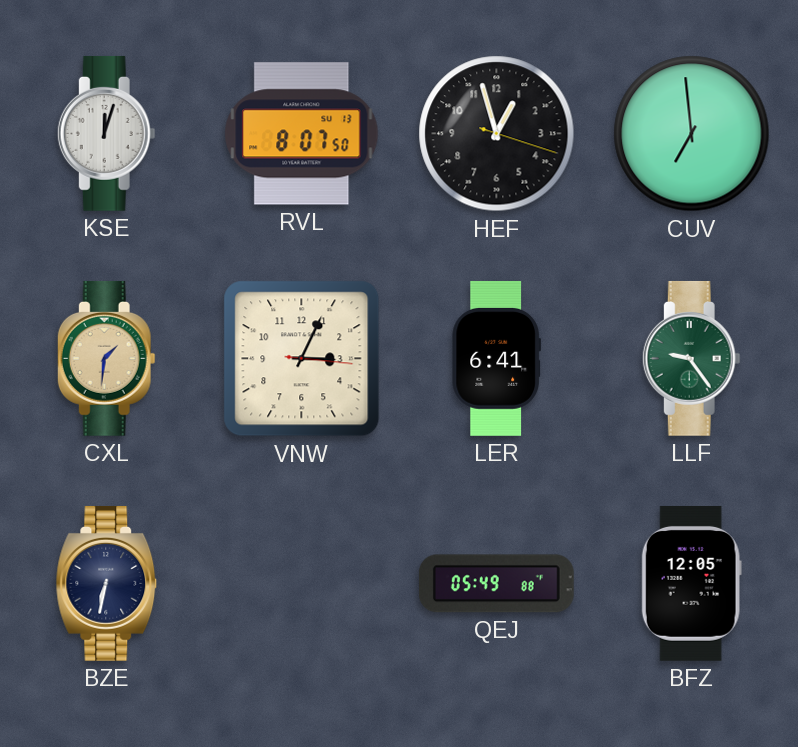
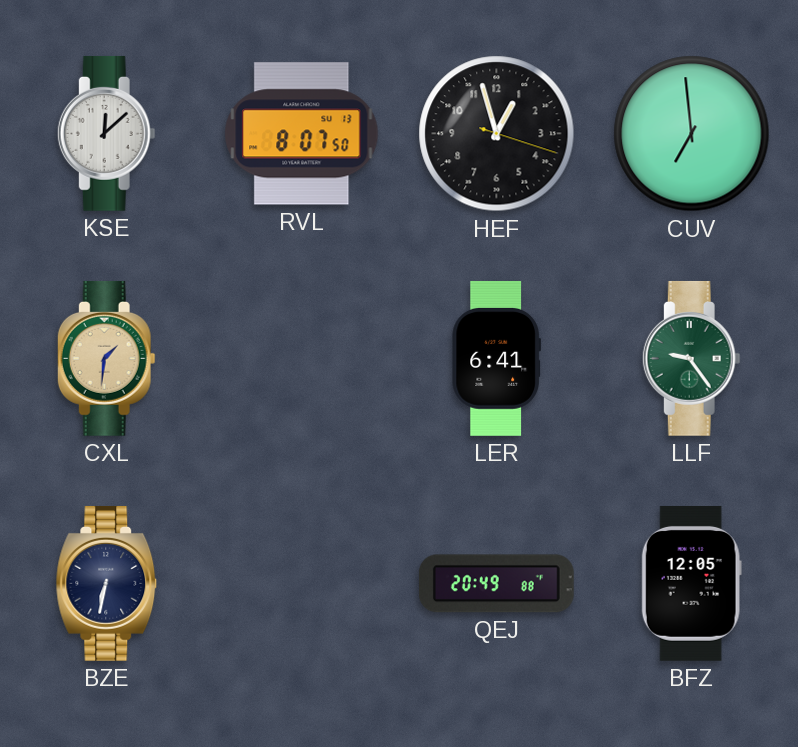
KSE: 12:03 -> 12:08
VNW: 3:04 -> none
QEJ: 05:49 -> 20:49
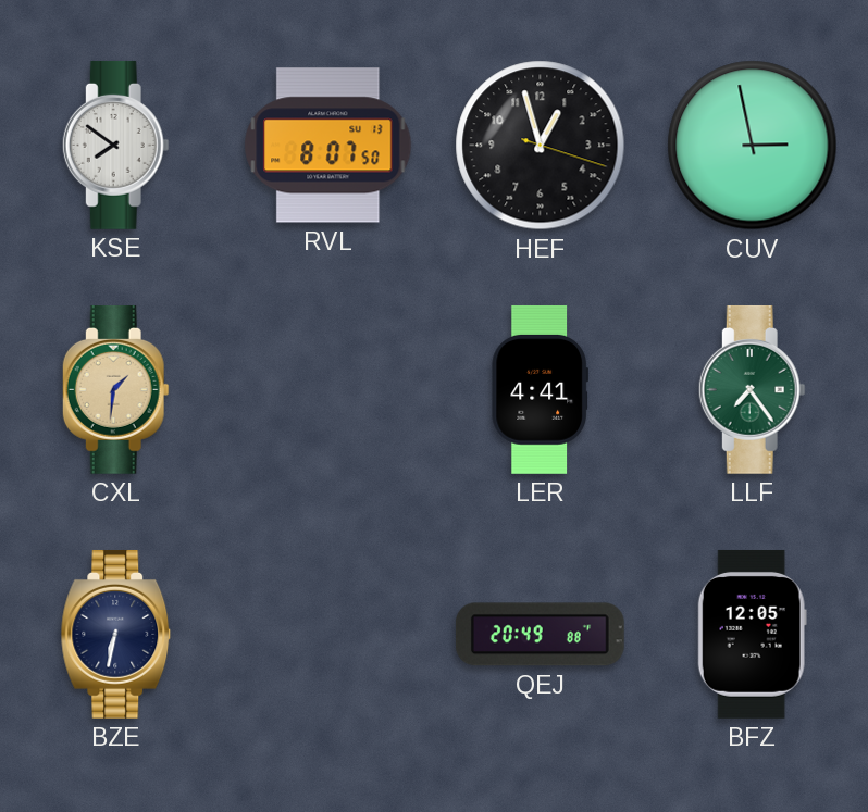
KSE: 12:08 -> 7:51
CUV: 6:59 -> 2:58
LER: 6:41 -> 4:41
LLF: 9:24 -> 7:24
